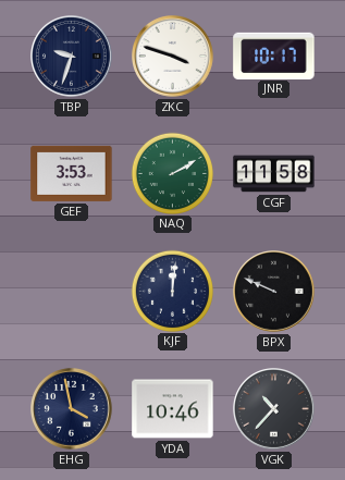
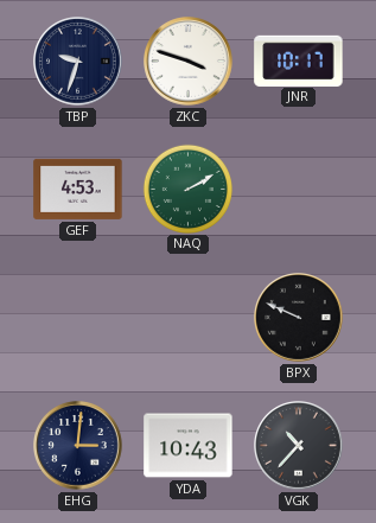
GEF: 3:53 -> 4:53
CGF: 11:58 -> none
KJF: 12:01 -> none
EHG: 3:58 -> 3:01
YDA: 10:46 -> 10:43
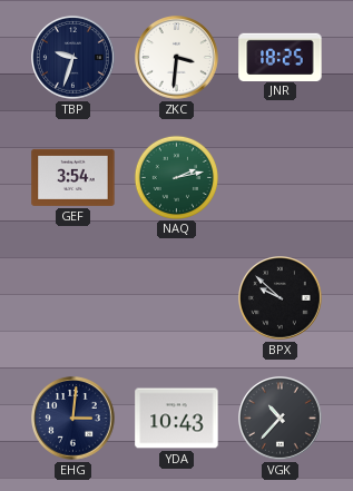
ZKC: 3:48 -> 3:31
JNR: 10:17 -> 18:25
GEF: 4:53 -> 3:54
NAQ: 2:10 -> 2:13
BPX: 9:49 -> 9:52
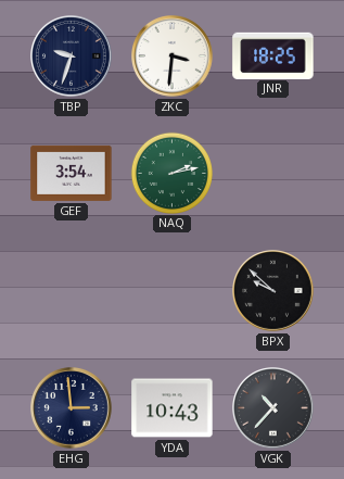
EHG: 3:01 -> 2:59
